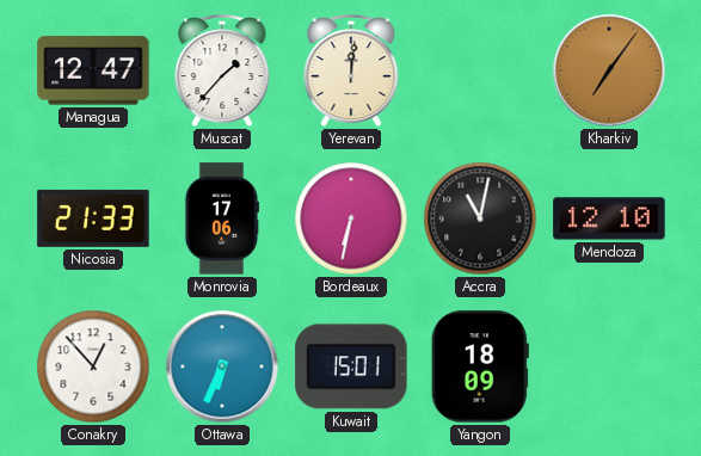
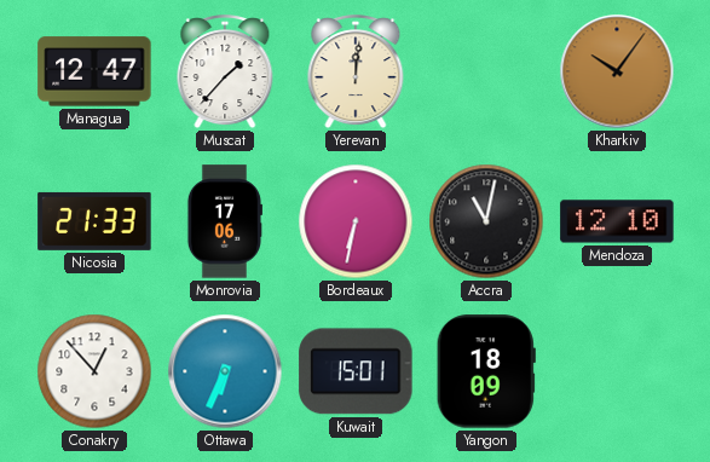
Kharkiv: 7:06 -> 10:06
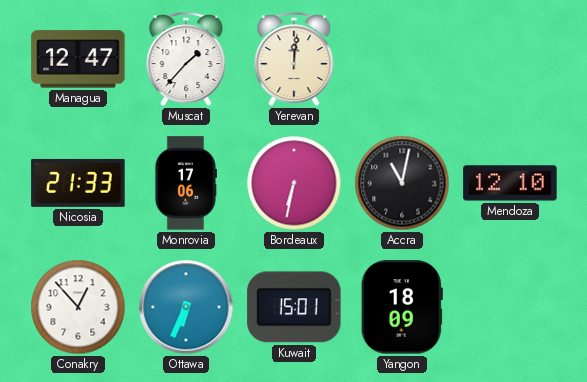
Kharkiv: 10:06 -> none
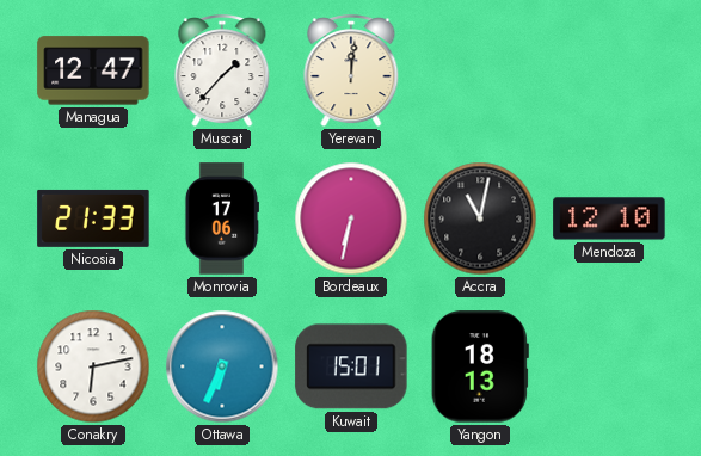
Conakry: 12:53 -> 6:13
Yangon: 18:09 -> 18:13
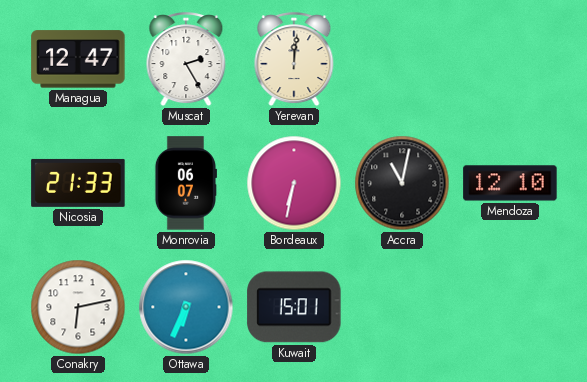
Muscat: 1:37 -> 2:25
Monrovia: 17:06 -> 06:07
Yangon: 18:13 -> none
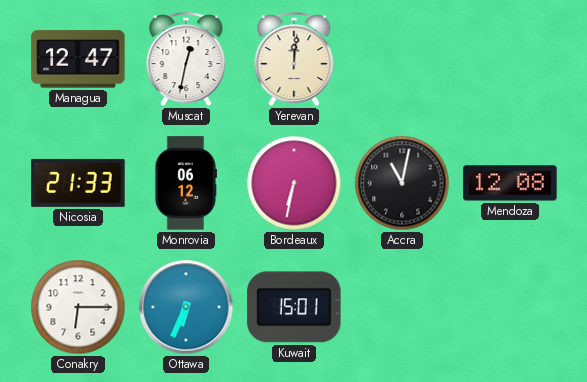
Muscat: 2:25 -> 12:32
Monrovia: 06:07 -> 06:12
Mendoza: 12:10 -> 12:08
Conakry: 6:13 -> 6:15
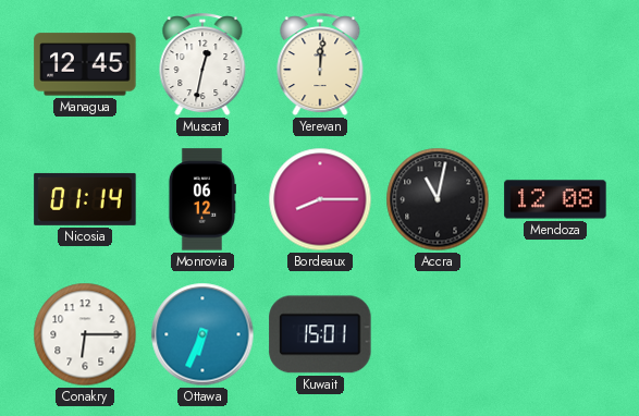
Managua: 12:47 -> 12:45
Nicosia: 21:33 -> 01:14
Bordeaux: 6:32 -> 8:15
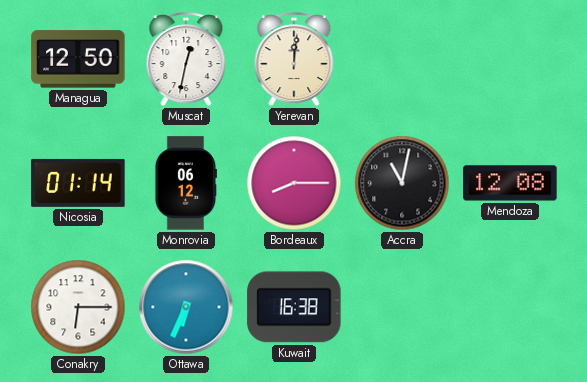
Managua: 12:45 -> 12:50
Kuwait: 15:01 -> 16:38
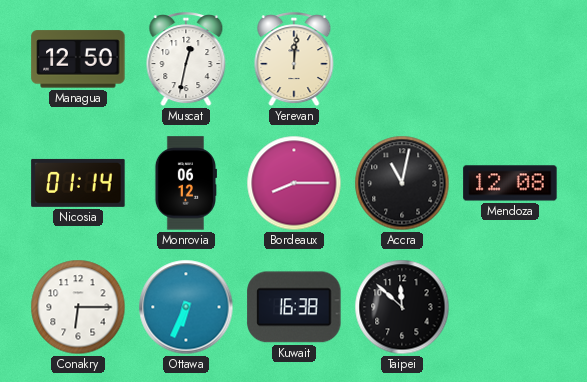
Taipei: none -> 11:52
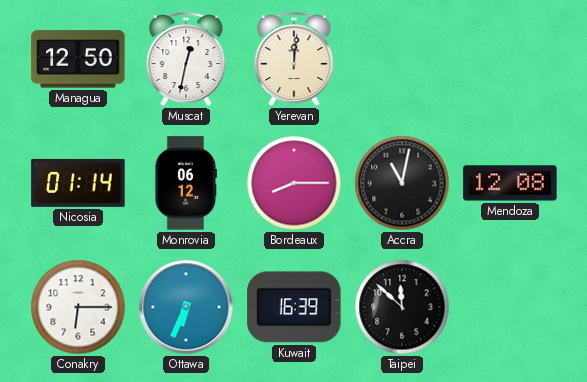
Kuwait: 16:38 -> 16:39
